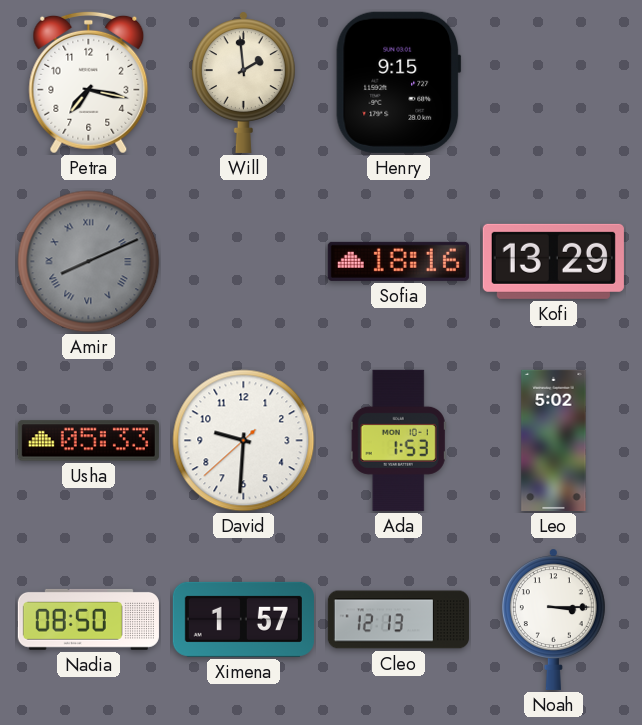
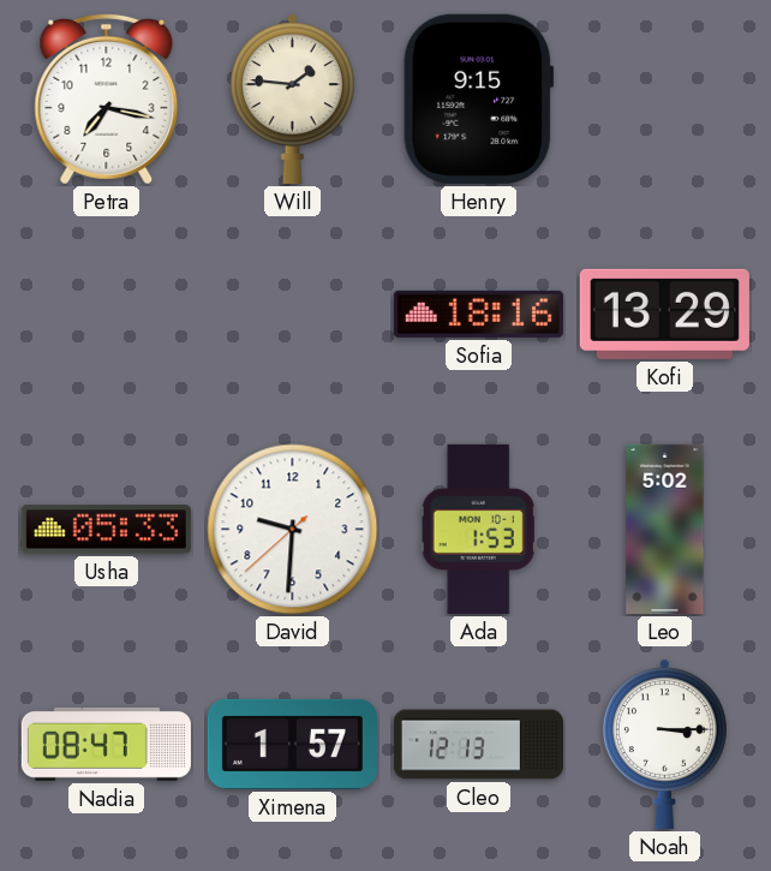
Will: 1:59 -> 1:46
Amir: 8:11 -> none
Nadia: 08:50 -> 08:47
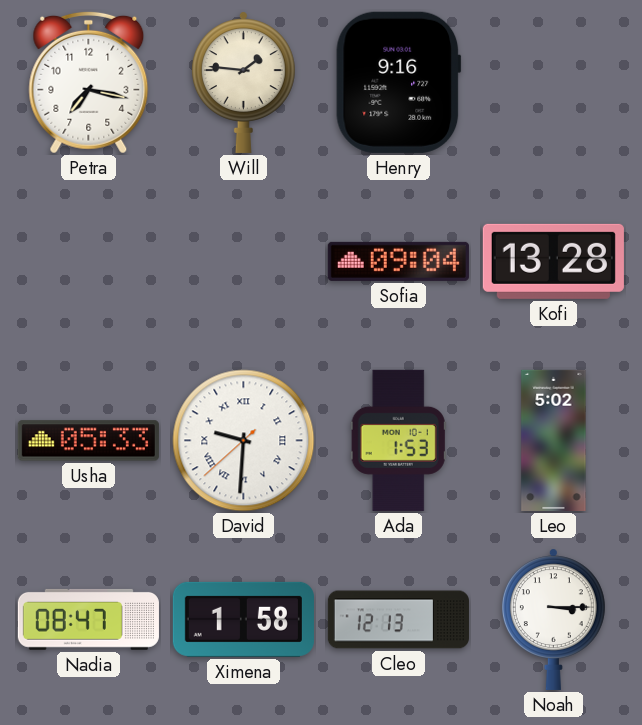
Henry: 9:15 -> 9:16
Sofia: 18:16 -> 09:04
Kofi: 13:29 -> 13:28
David numerals: Arabic -> Roman
Ximena: 1:57 -> 1:58
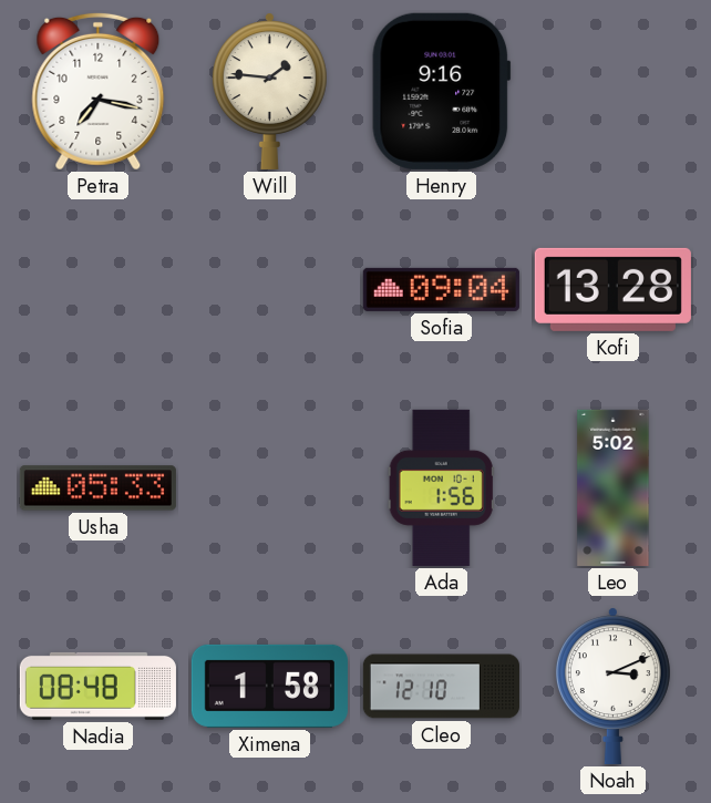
David: 9:30 -> none
Ada: 1:53 -> 1:56
Nadia: 08:47 -> 08:48
Cleo: 12:13 -> 12:10
Noah: 3:15 -> 3:11
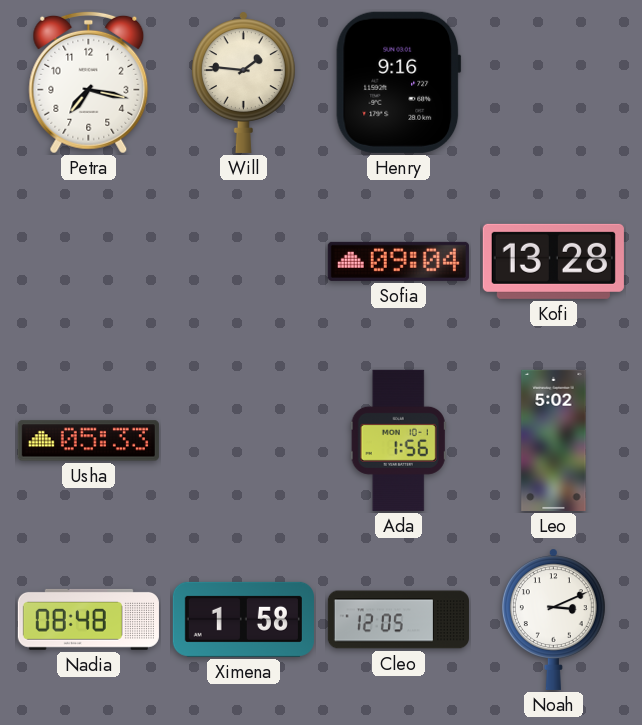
Cleo: 12:10 -> 12:05
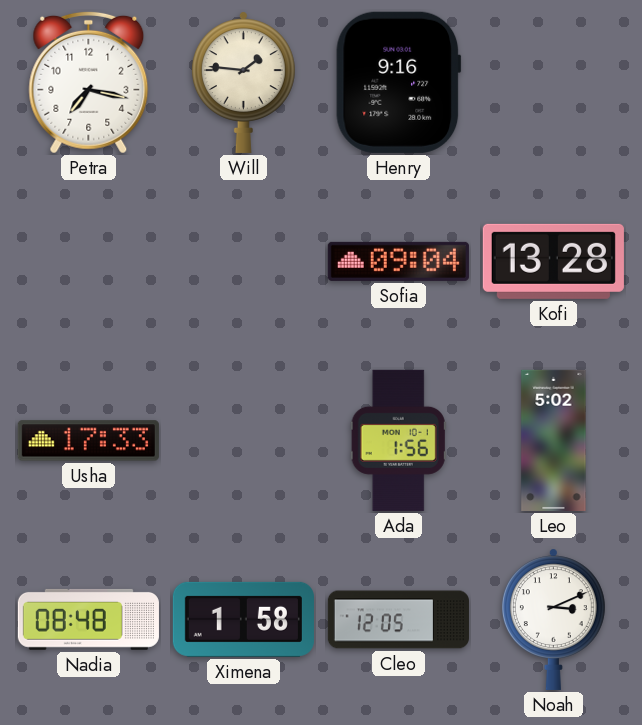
Usha: 05:33 -> 17:33
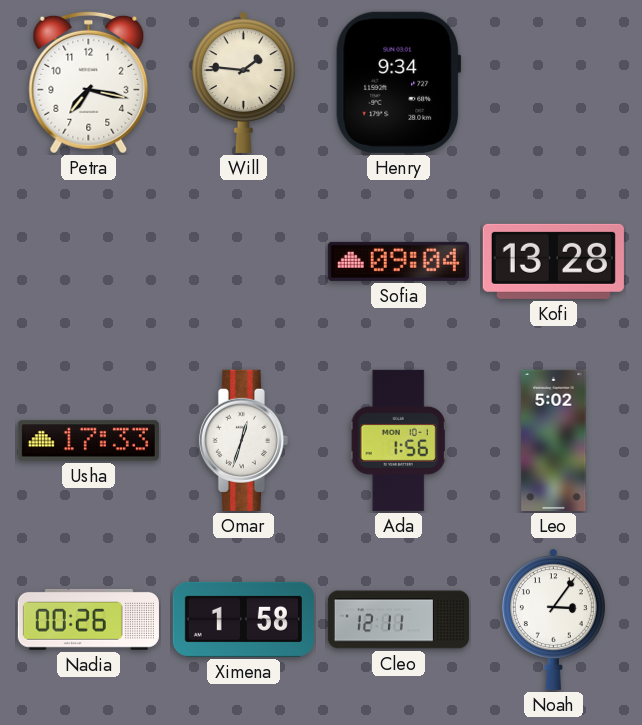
Henry: 9:16 -> 9:34
Omar: none -> 12:33
Nadia: 08:48 -> 00:26
Cleo: 12:05 -> 12:11
Noah: 3:11 -> 3:06
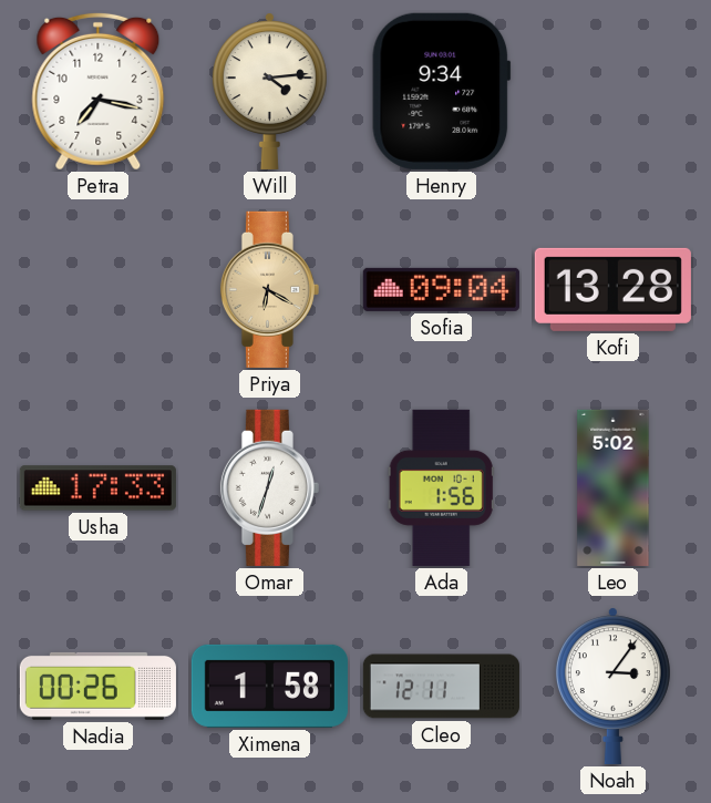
Will: 1:46 -> 4:14
Priya: none -> 6:20
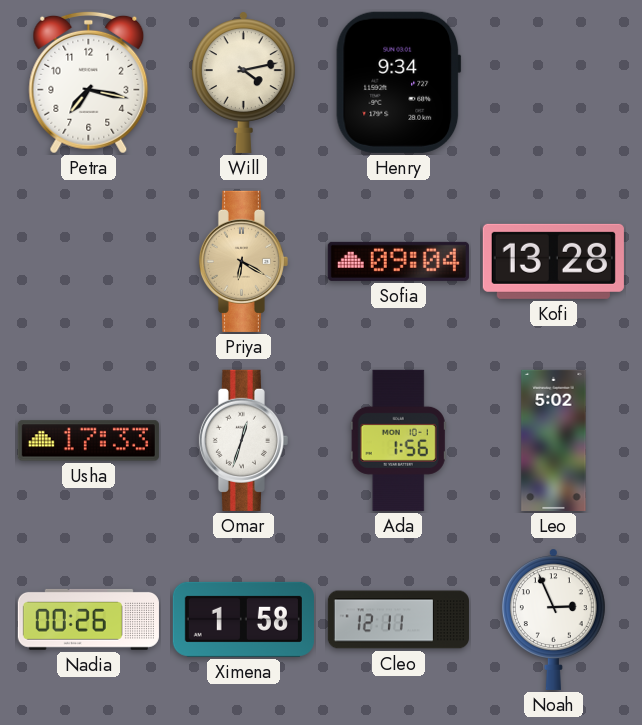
Will: 4:14 -> 4:13
Noah: 3:06 -> 2:56
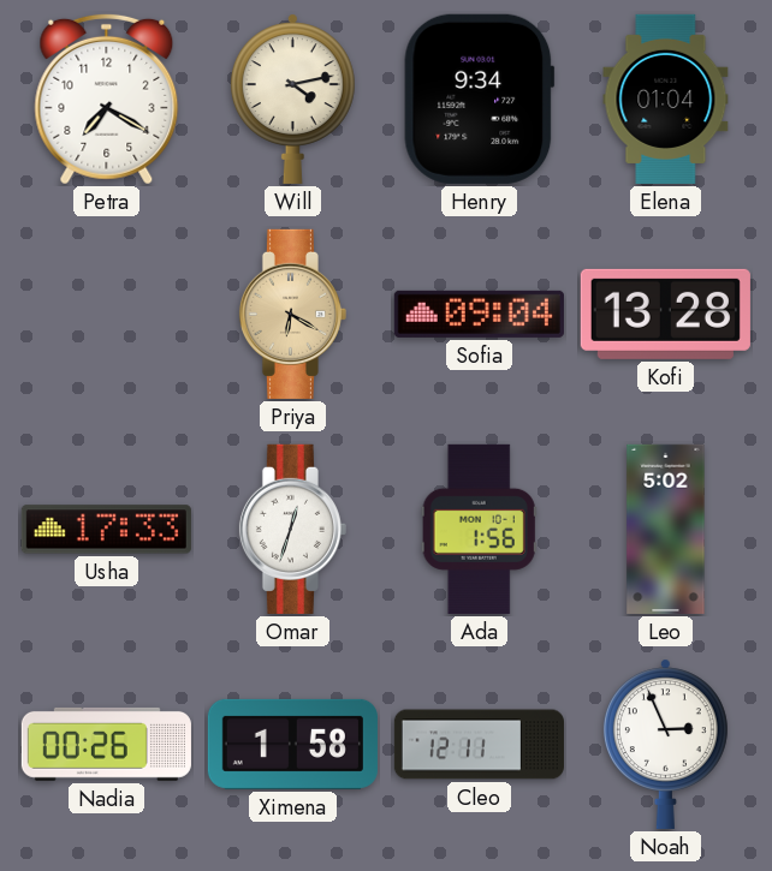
Petra: 7:17 -> 7:20
Elena: none -> 01:04
